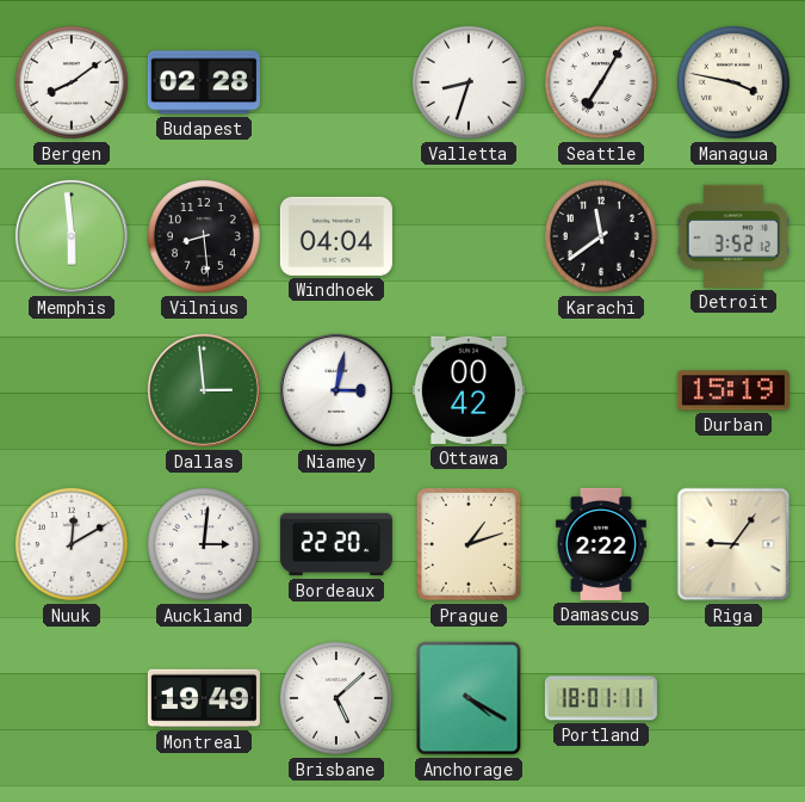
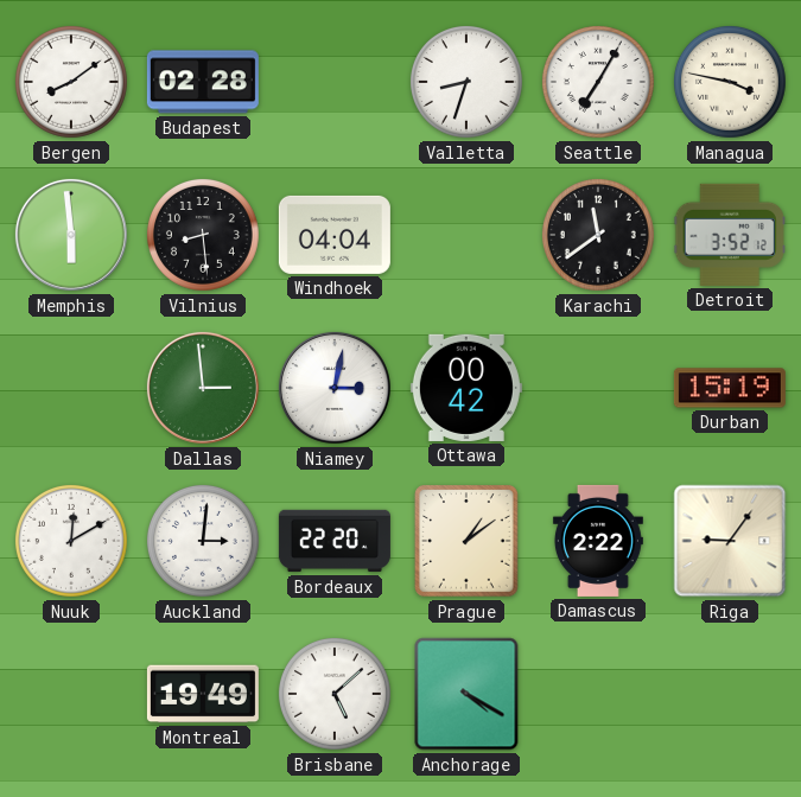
Prague: 1:12 -> 1:09
Portland: 18:01 -> none
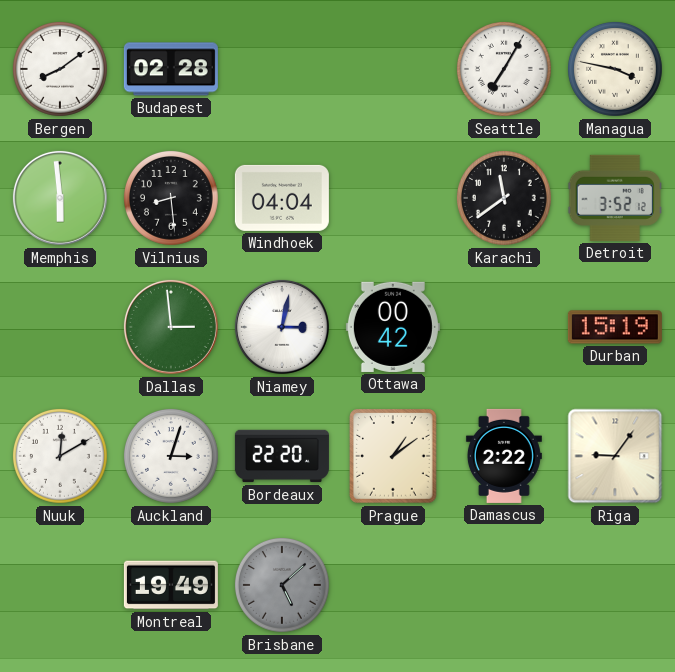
Valletta: 8:33 -> none
Auckland: 3:01 -> 3:03
Brisbane dial: white -> grey
Anchorage: 4:20 -> none
